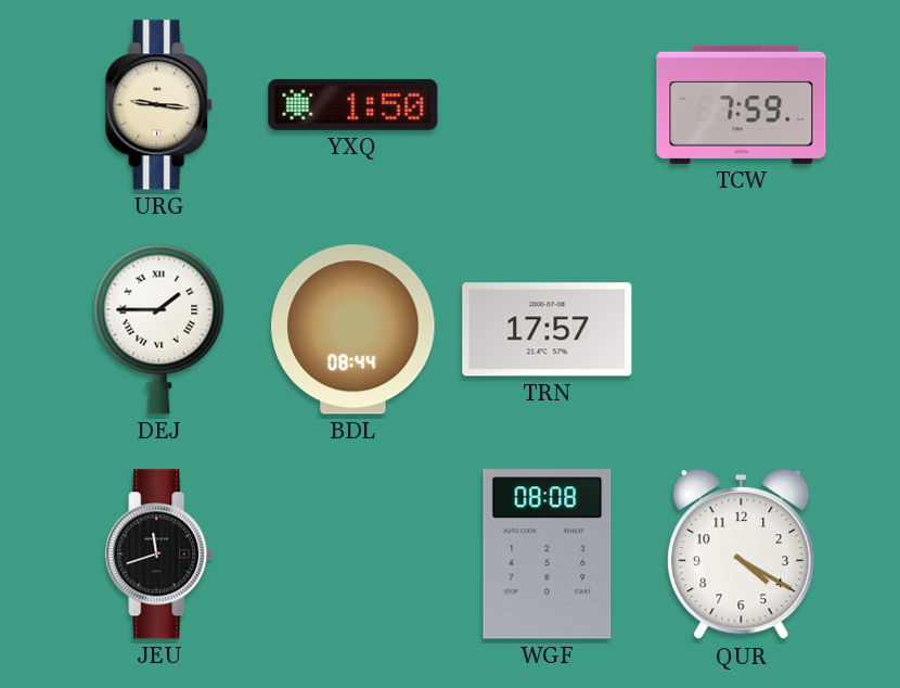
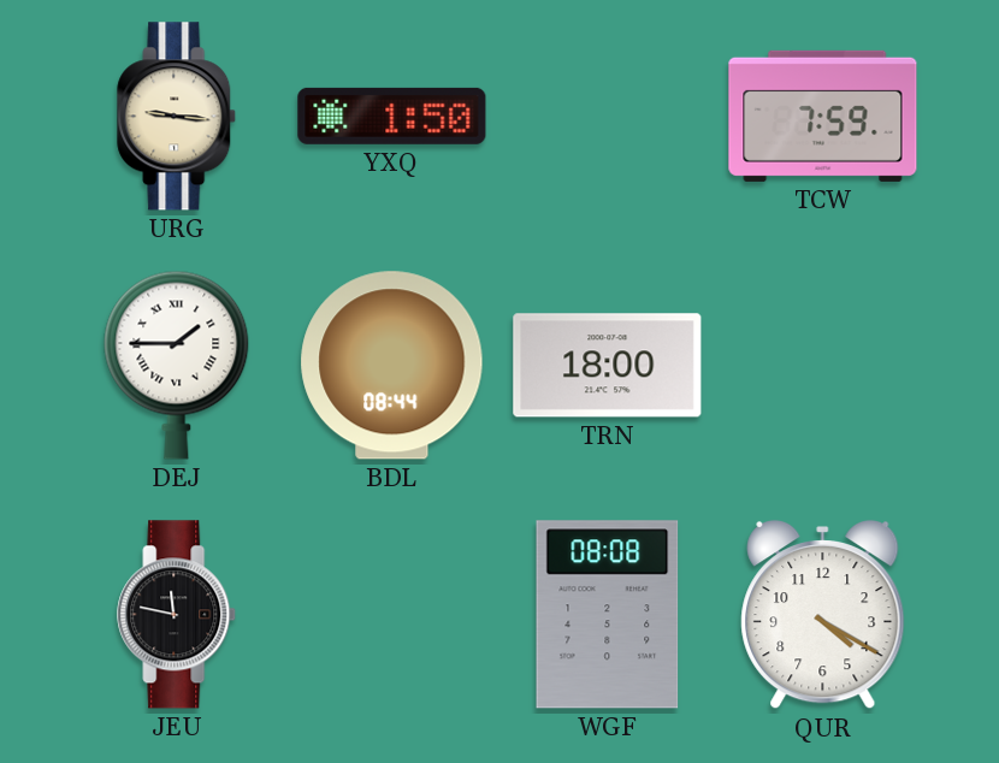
TRN: 17:57 -> 18:00
JEU: 11:42 -> 11:47
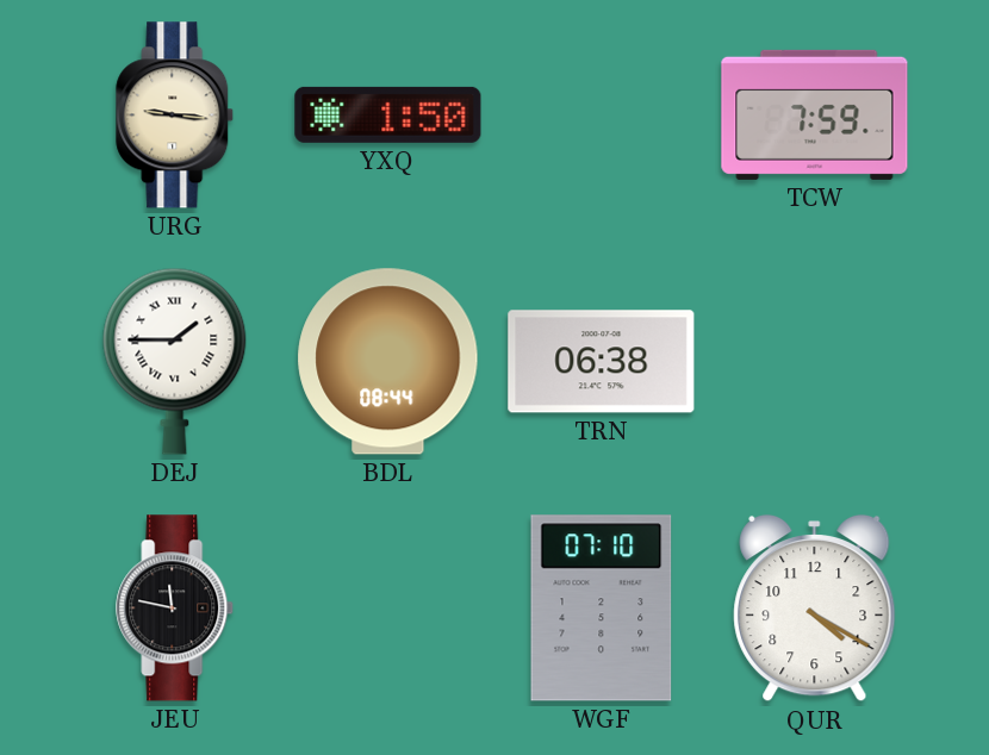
TRN: 18:00 -> 06:38
WGF: 08:08 -> 07:10
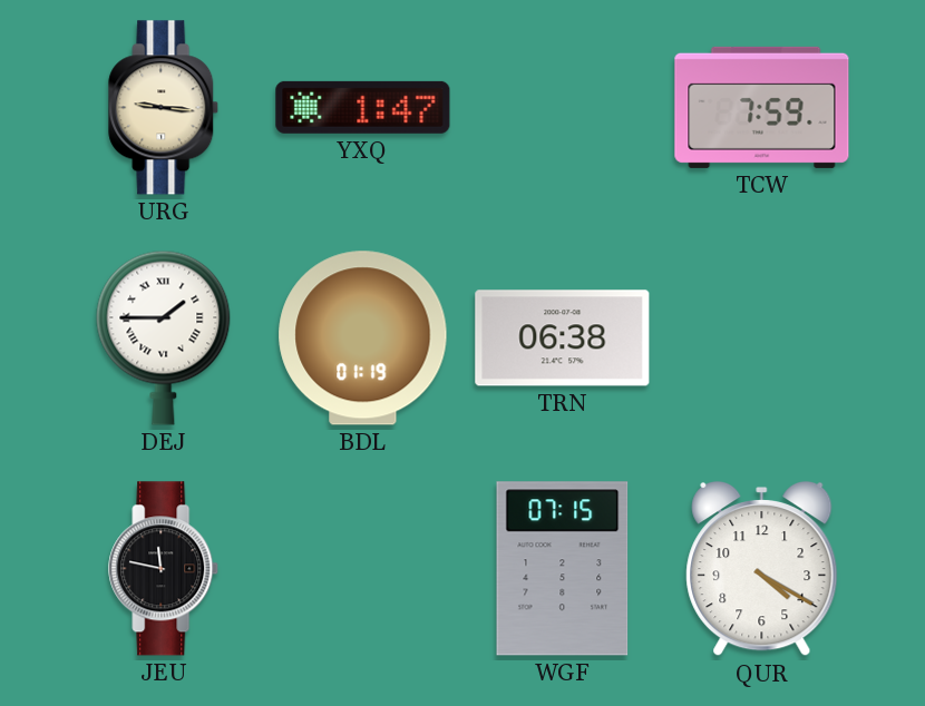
YXQ: 1:50 -> 1:47
BDL: 08:44 -> 01:19
WGF: 07:10 -> 07:15
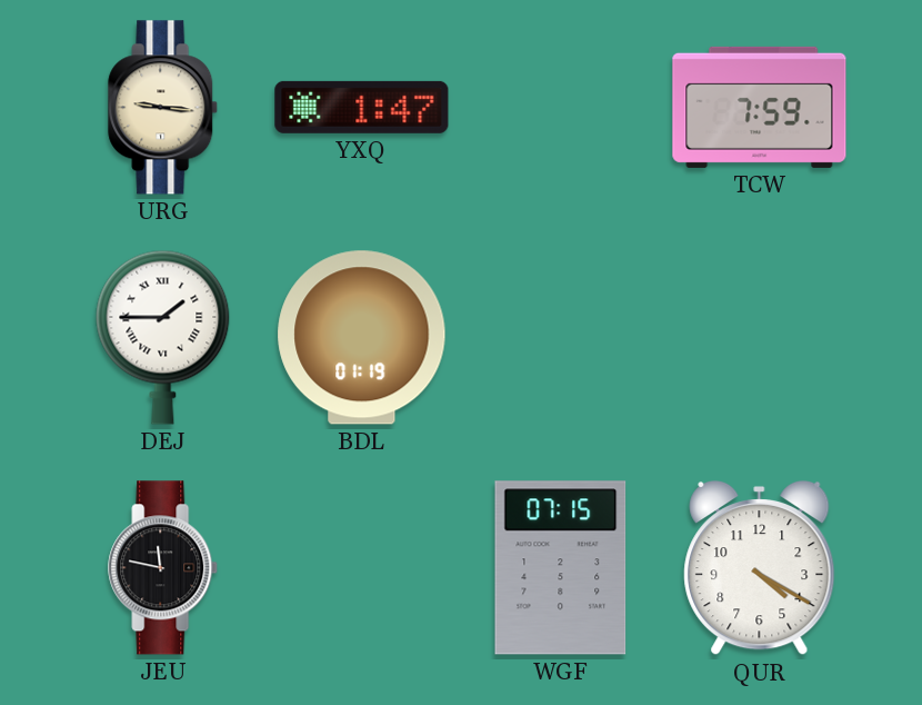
TRN: 06:38 -> none
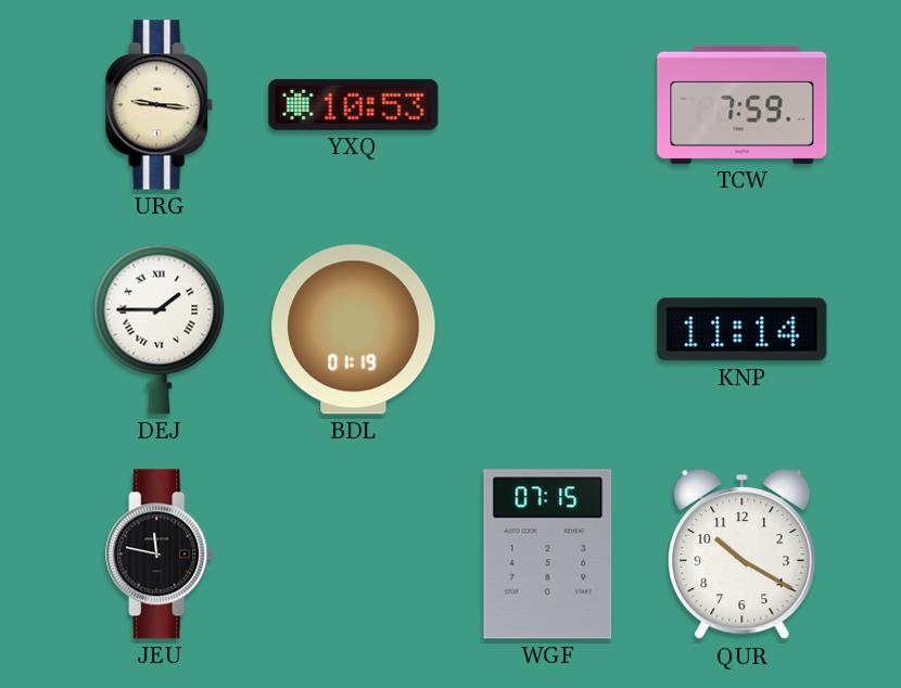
YXQ: 1:47 -> 10:53
KNP: none -> 11:14
QUR: 4:20 -> 10:20
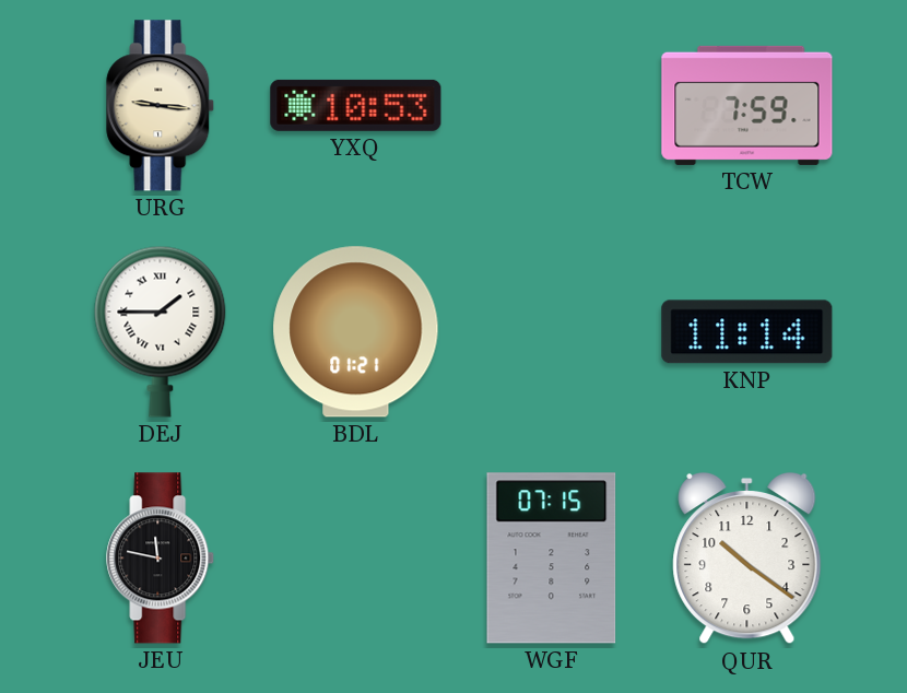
BDL: 01:19 -> 01:21
QUR: 10:20 -> 10:21
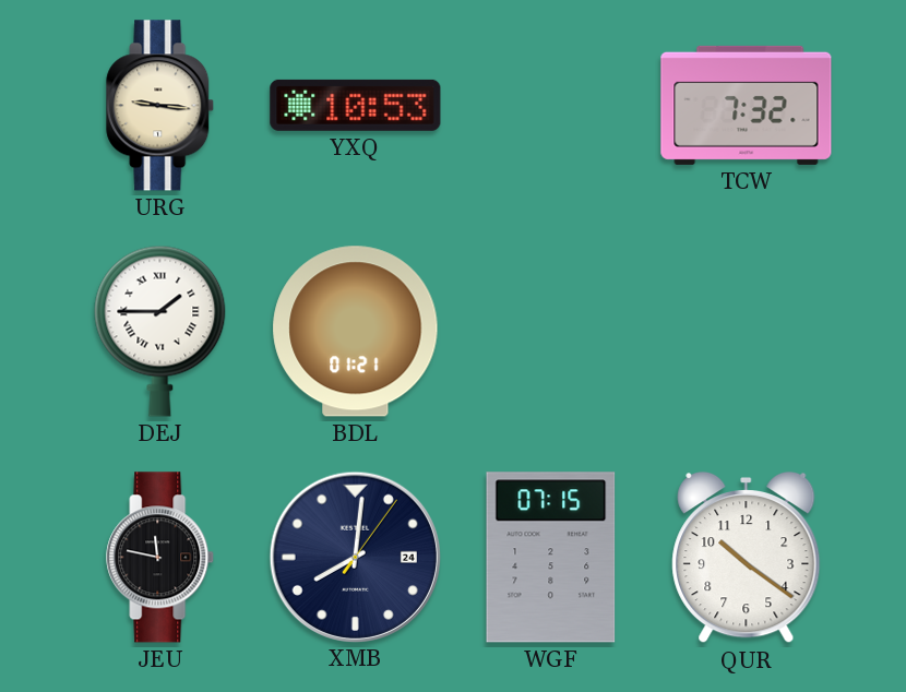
TCW: 7:59 -> 7:32
KNP: 11:14 -> none
XMB: none -> 8:01
